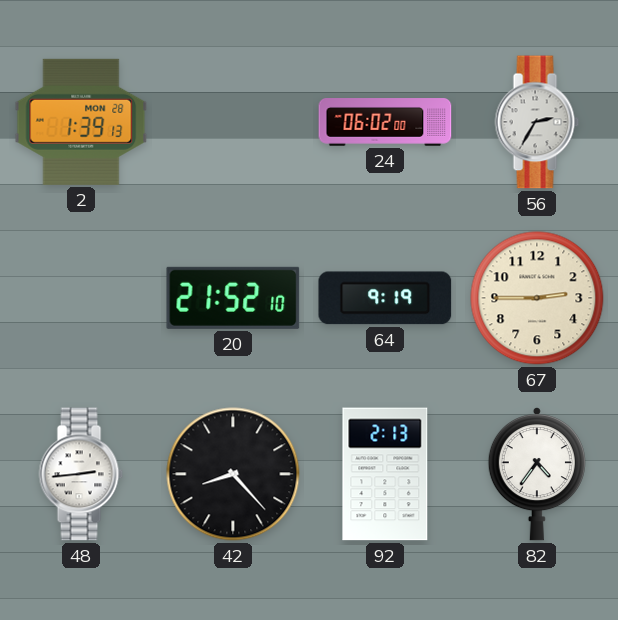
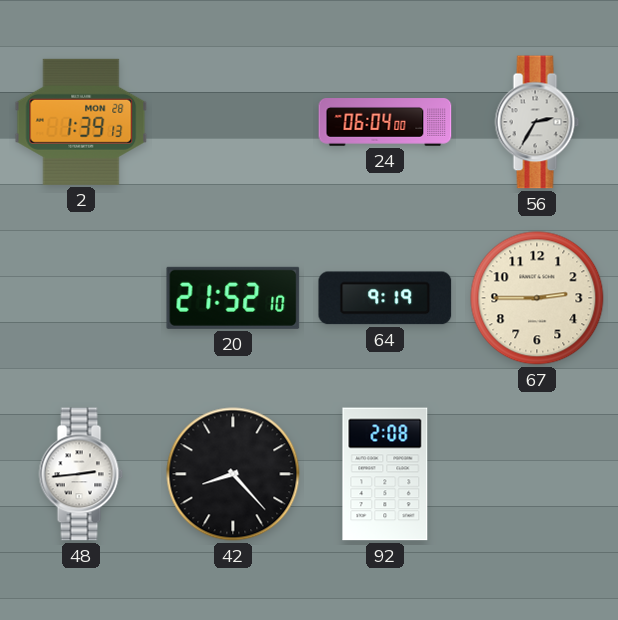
24: 06:02 -> 06:04
92: 2:13 -> 2:08
82: 4:36 -> none
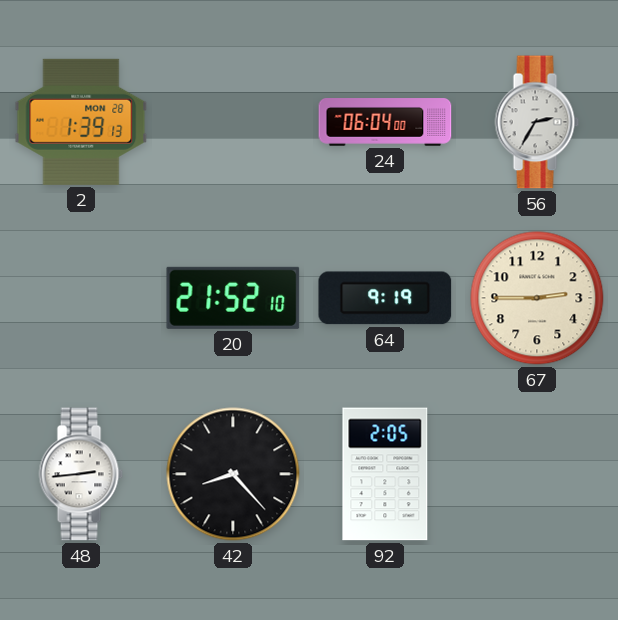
92: 2:08 -> 2:05
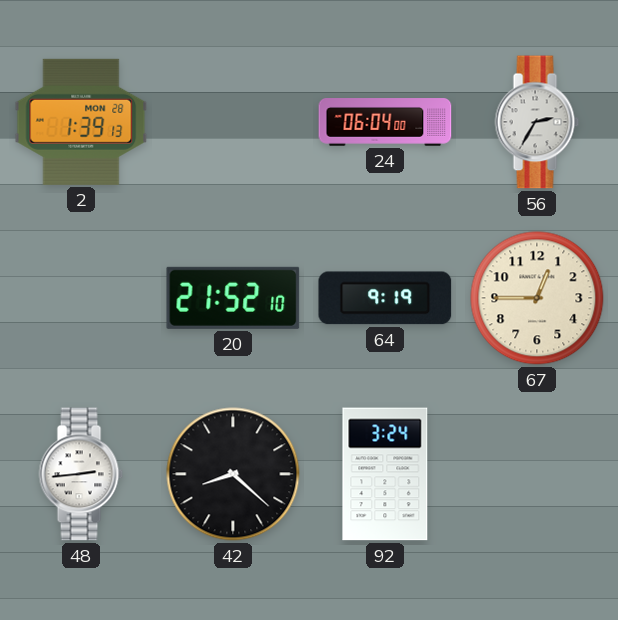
67: 2:45 -> 12:45
42: 8:23 -> 8:22
92: 2:05 -> 3:24
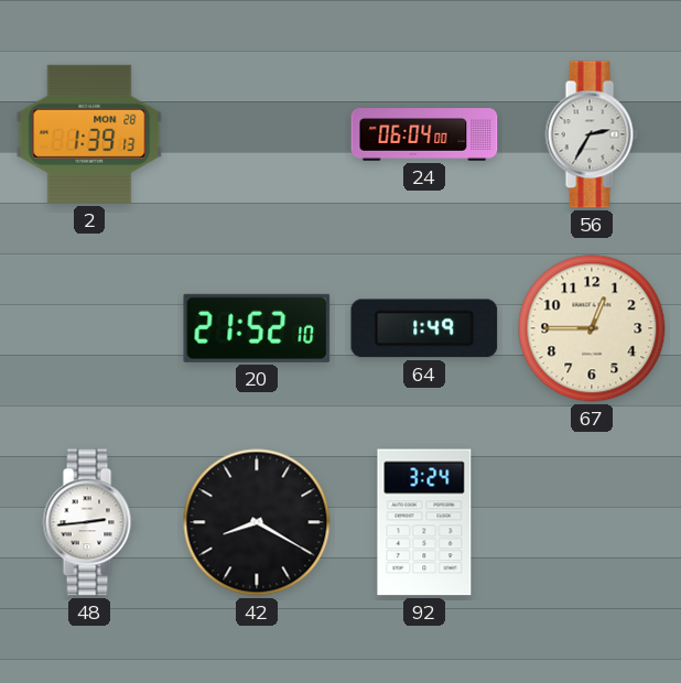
64: 9:19 -> 1:49
42: 8:22 -> 8:20
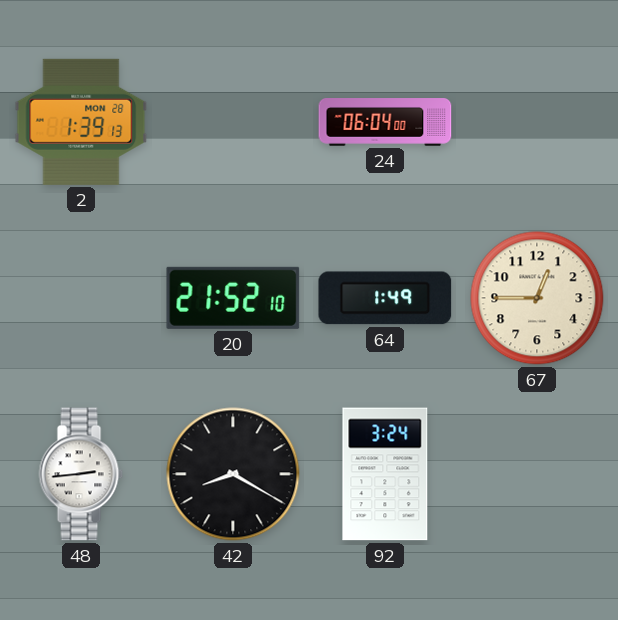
56: 2:35 -> none
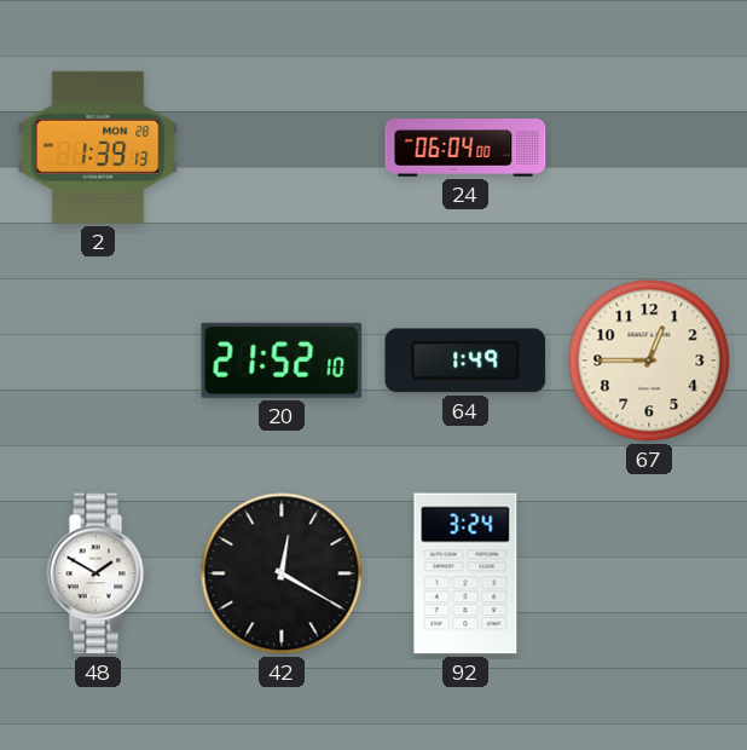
48: 2:44 -> 1:50
42: 8:20 -> 12:20
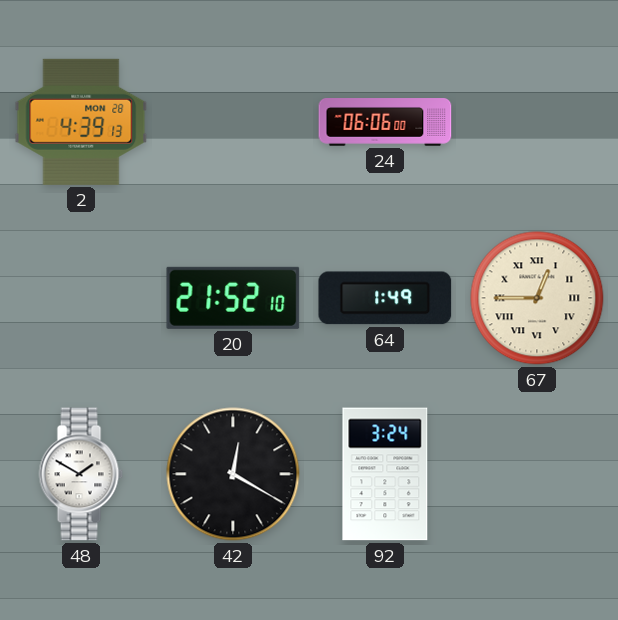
2: 1:39 -> 4:39
24: 06:04 -> 06:06
67 numerals: Arabic -> Roman
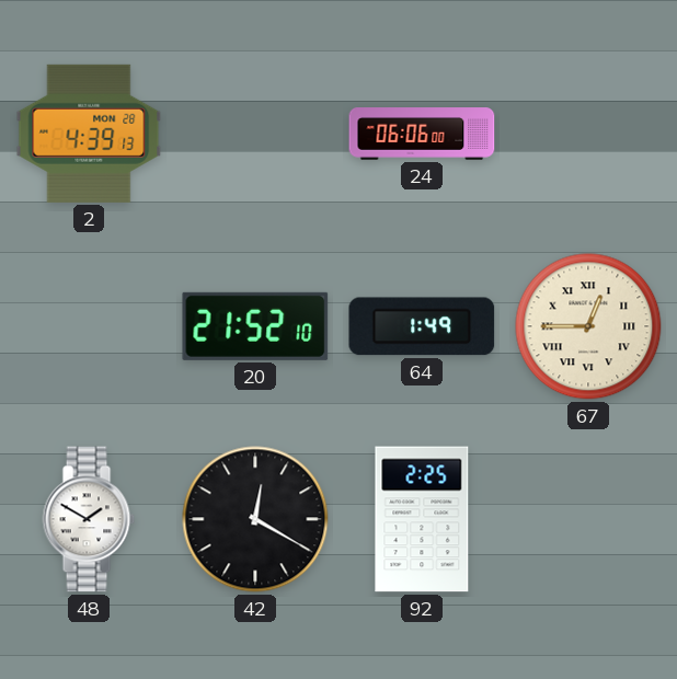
92: 3:24 -> 2:25
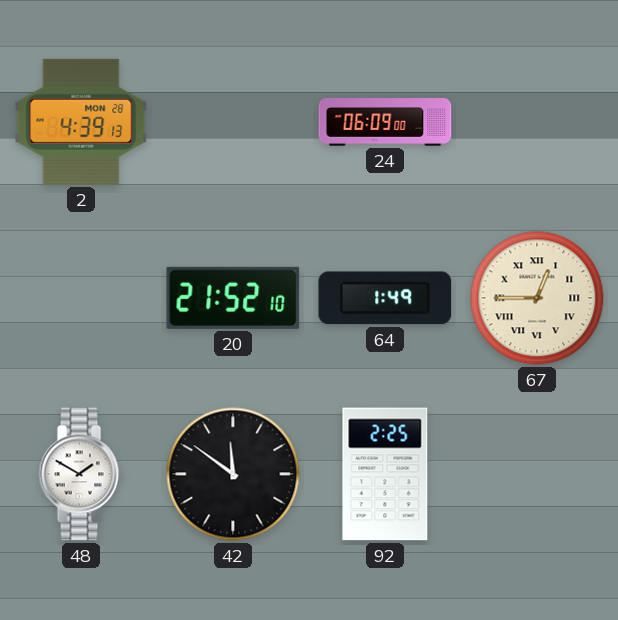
24: 06:06 -> 06:09
42: 12:20 -> 11:51
